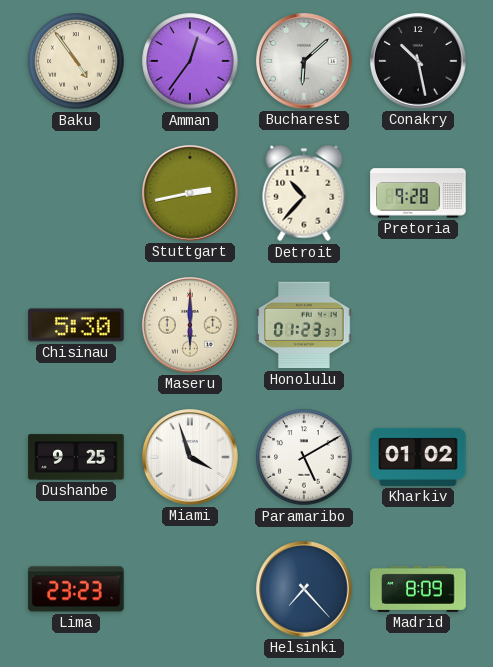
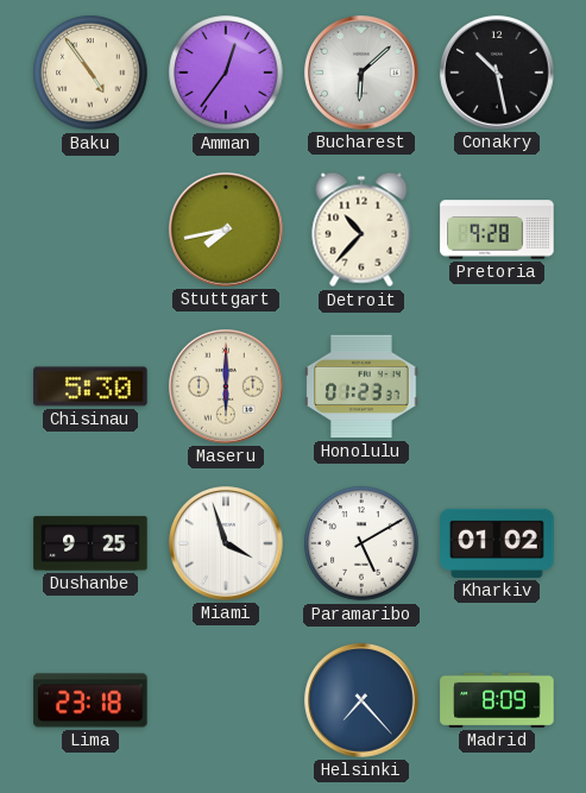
Stuttgart: 2:43 -> 7:43
Lima: 23:23 -> 23:18
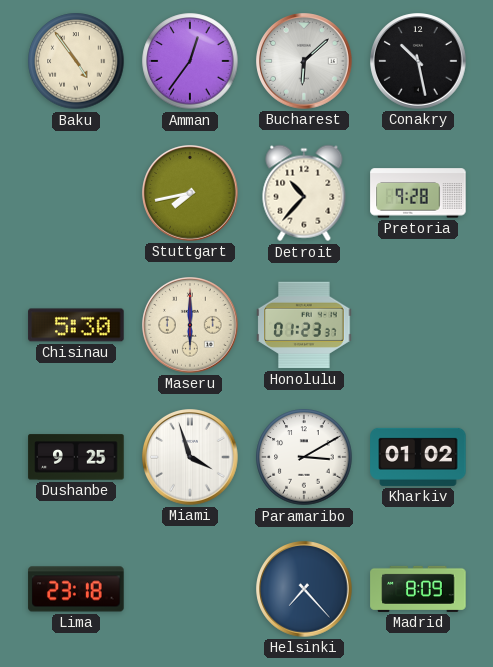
Paramaribo: 5:10 -> 3:10
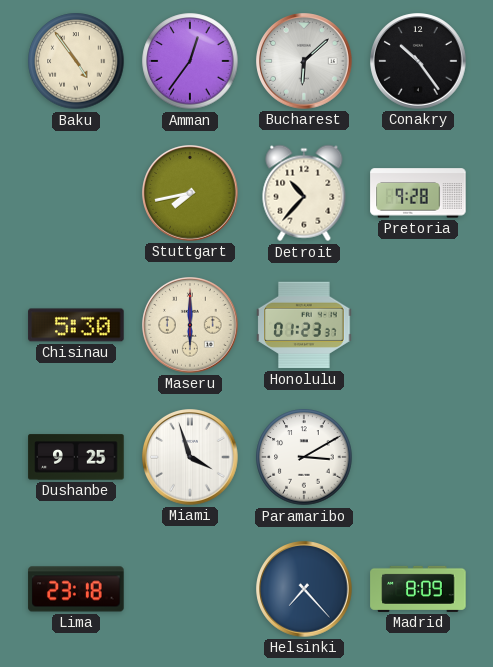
Conakry: 10:28 -> 10:24
Kharkiv: 01:02 -> none
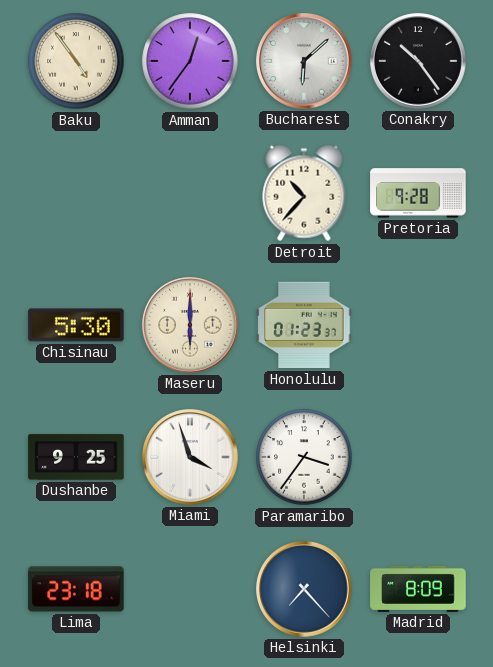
Stuttgart: 7:43 -> none
Paramaribo: 3:10 -> 3:36
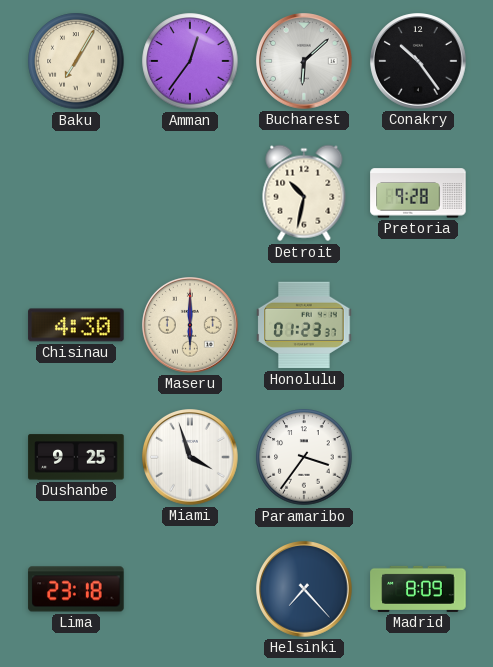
Baku: 4:54 -> 7:05
Detroit: 10:37 -> 10:32
Chisinau: 5:30 -> 4:30
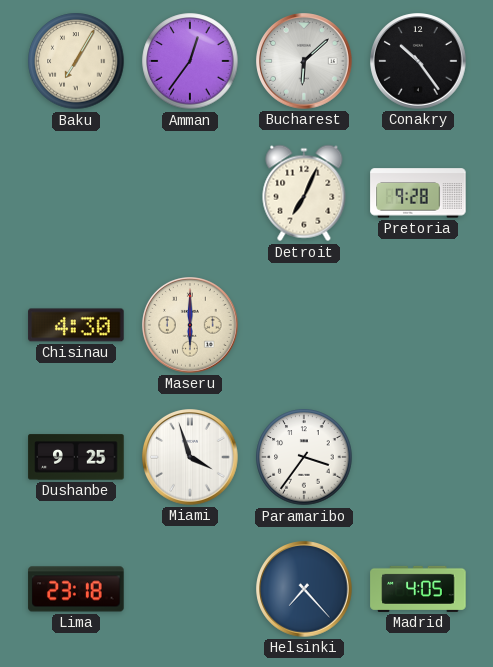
Detroit: 10:32 -> 7:04
Honolulu: 01:23 -> none
Madrid: 8:09 -> 4:05
